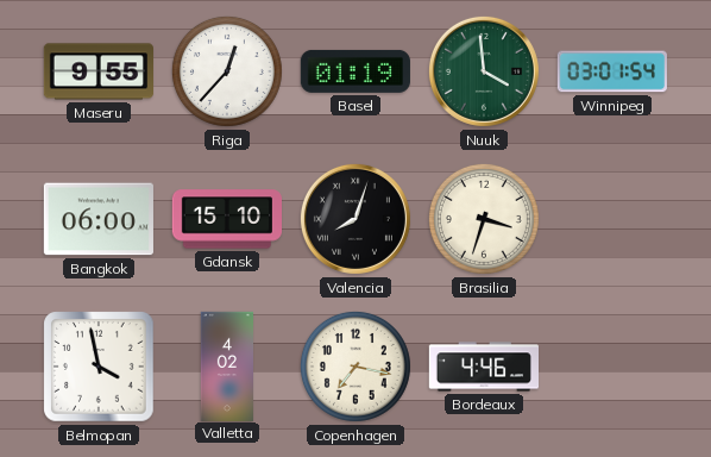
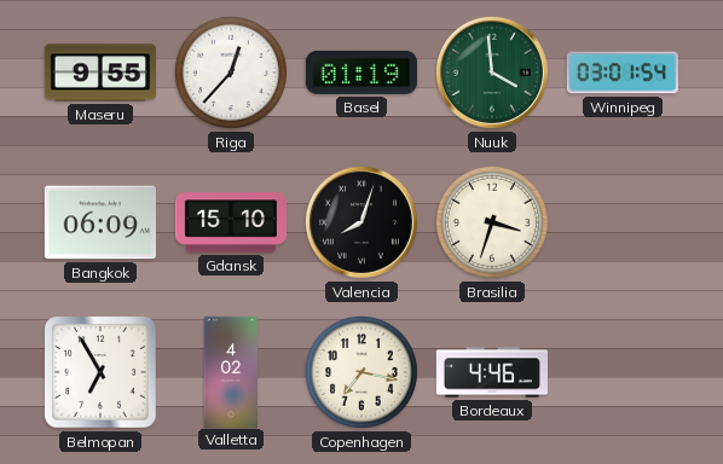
Bangkok: 06:00 -> 06:09
Belmopan: 3:58 -> 6:55
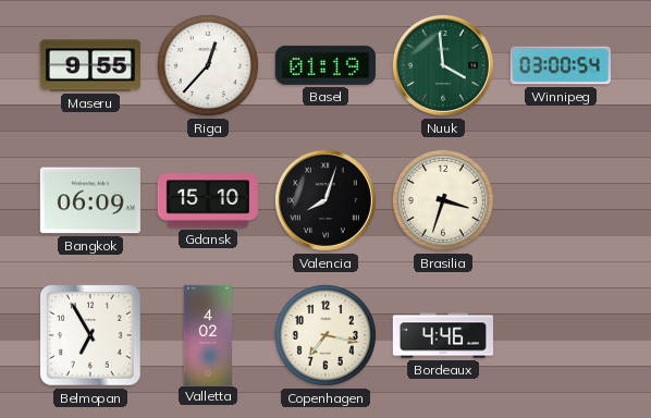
Winnipeg: 03:01 -> 03:00
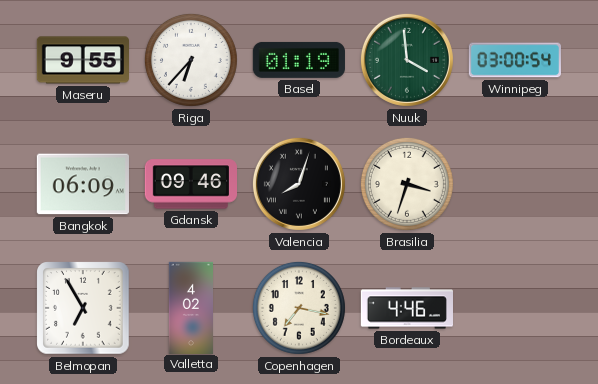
Riga: 12:37 -> 6:37
Gdansk: 15:10 -> 09:46
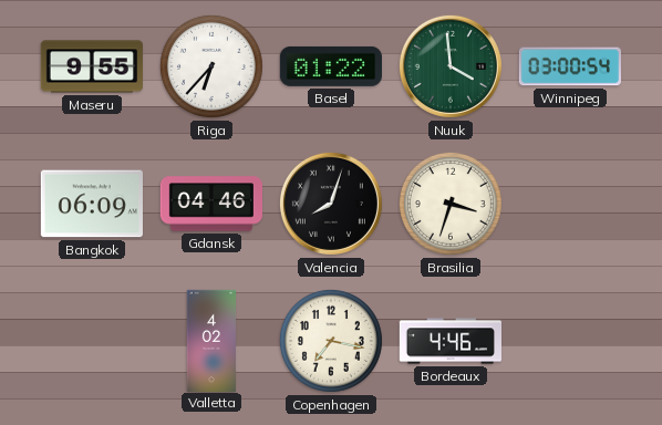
Basel: 01:19 -> 01:22
Gdansk: 09:46 -> 04:46
Belmopan: 6:55 -> none
